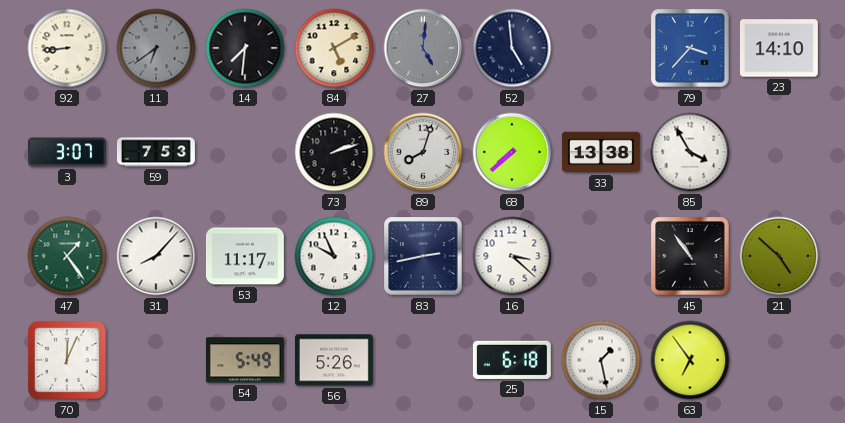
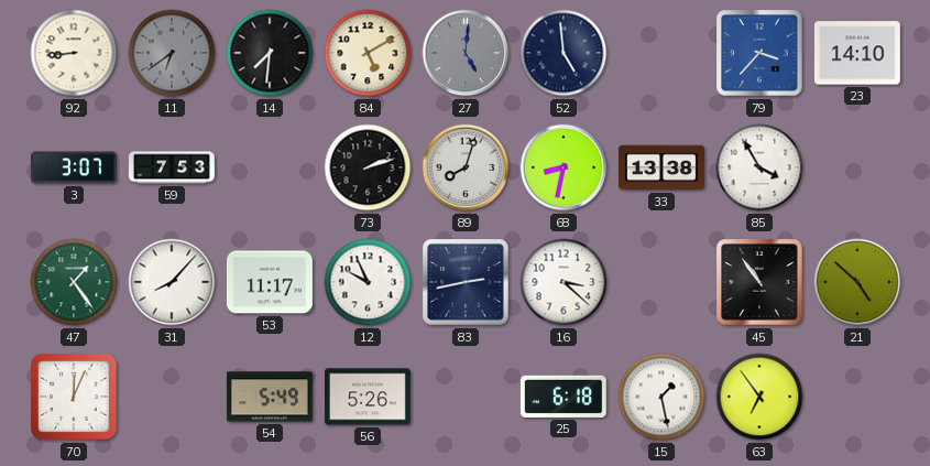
68: 7:38 -> 8:32
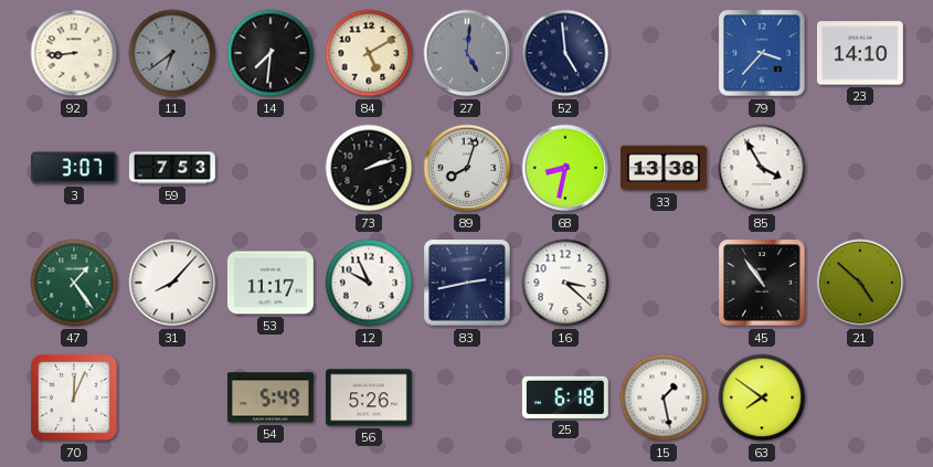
63: 6:54 -> 7:51
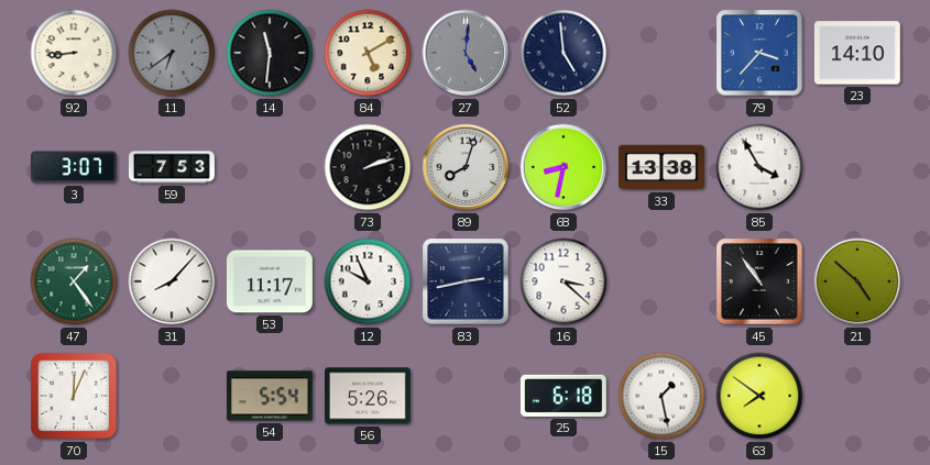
14: 7:31 -> 11:31
54: 5:49 -> 5:54
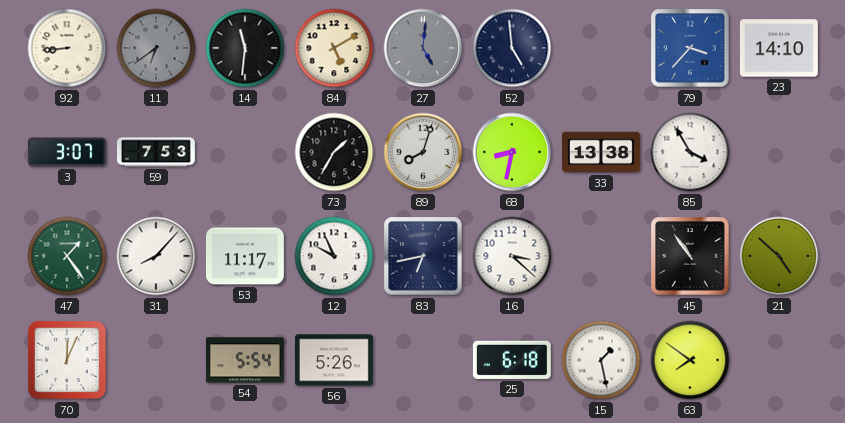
73: 2:12 -> 1:35
83: 2:43 -> 6:43
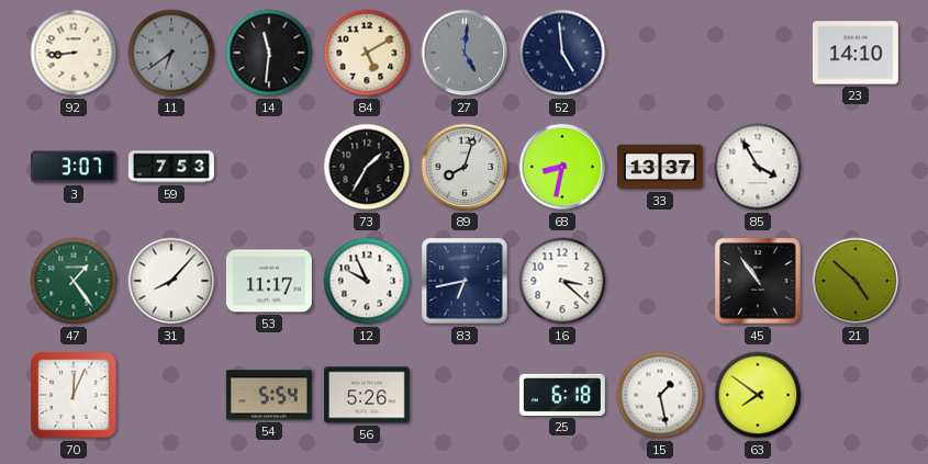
79: 3:37 -> none
33: 13:38 -> 13:37
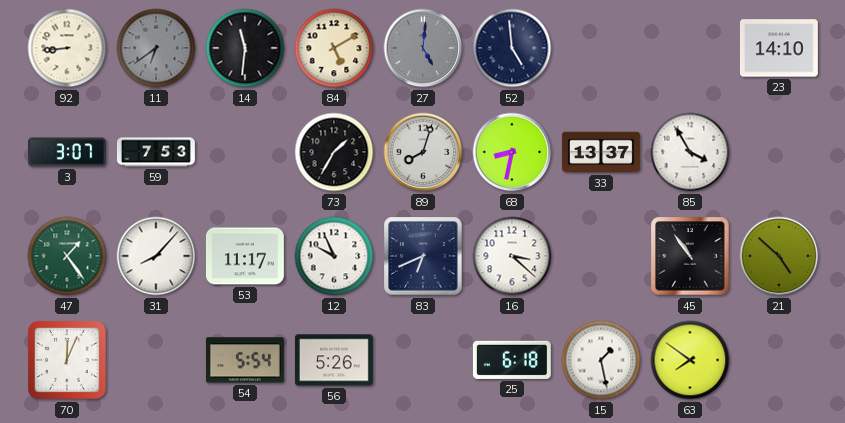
83: 6:43 -> 6:41
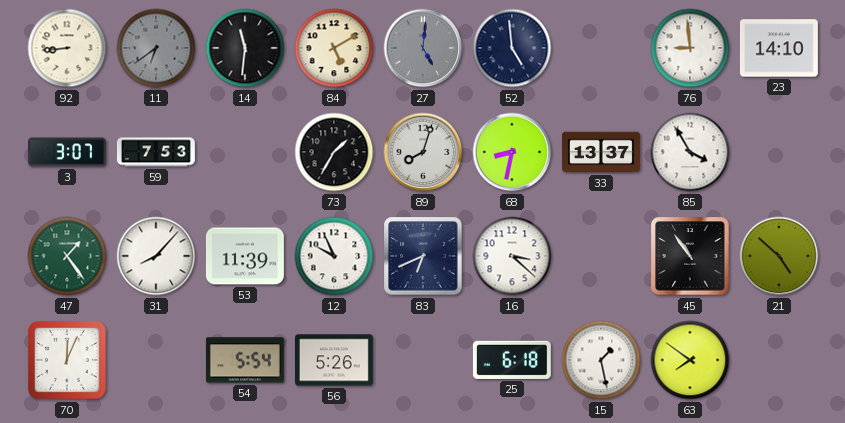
76: none -> 8:59
53: 11:17 -> 11:39
